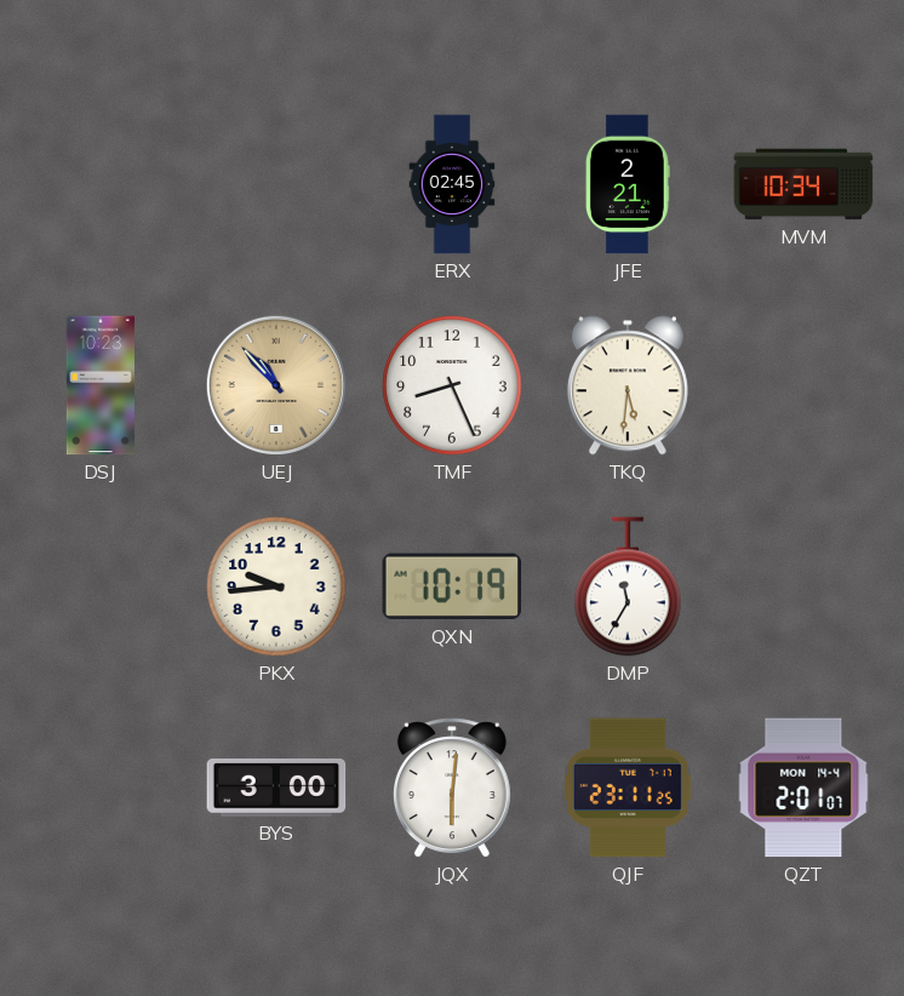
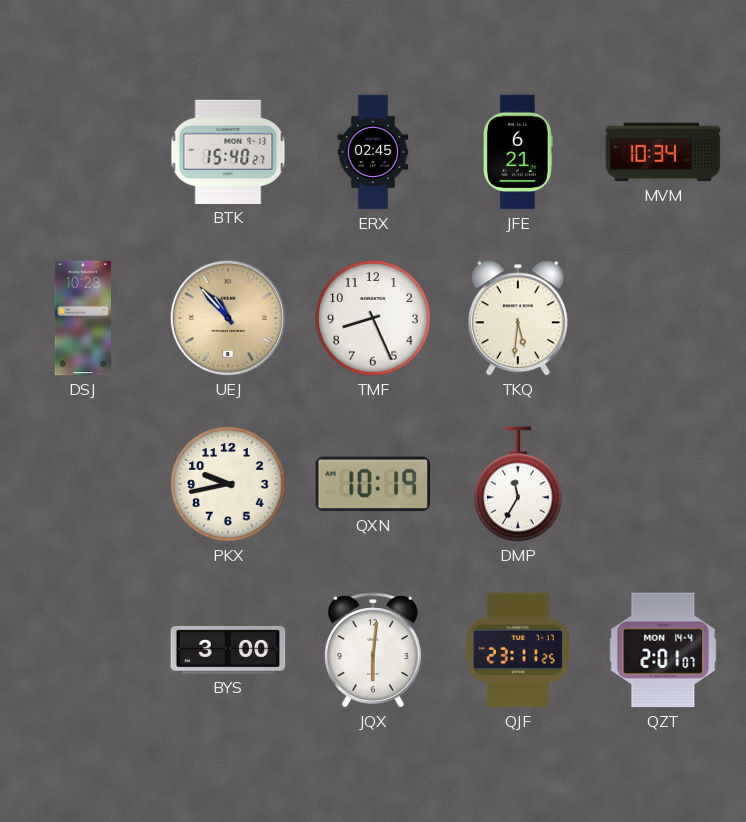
BTK: none -> 15:40
JFE: 2:21 -> 6:21
PKX: 9:44 -> 9:43
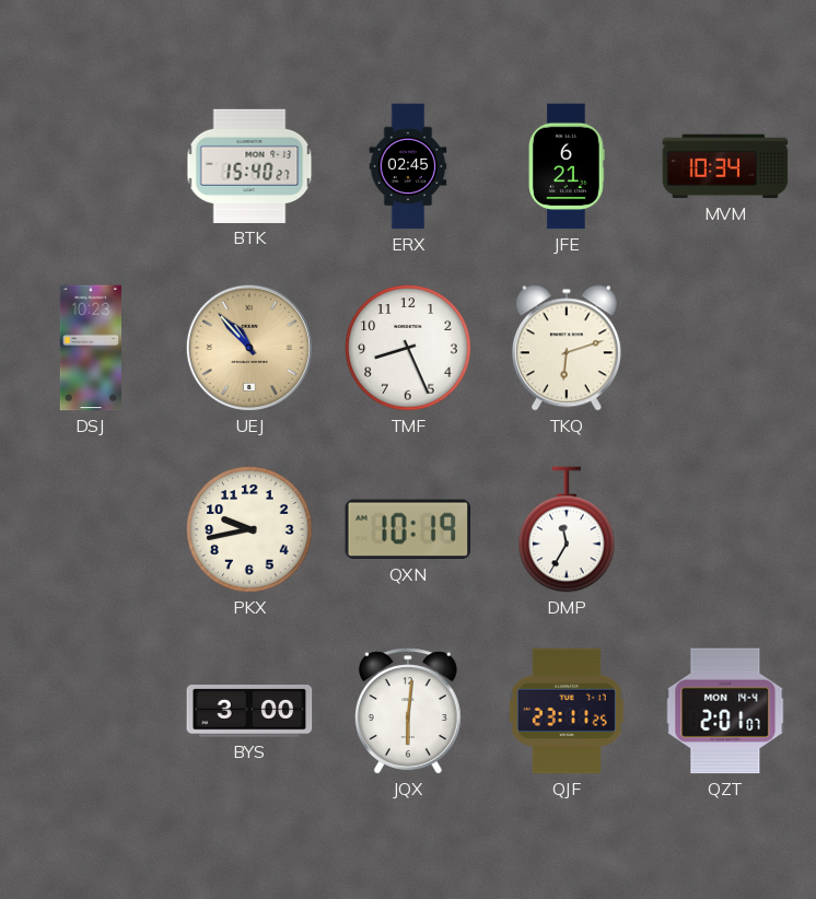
TKQ: 5:31 -> 6:12
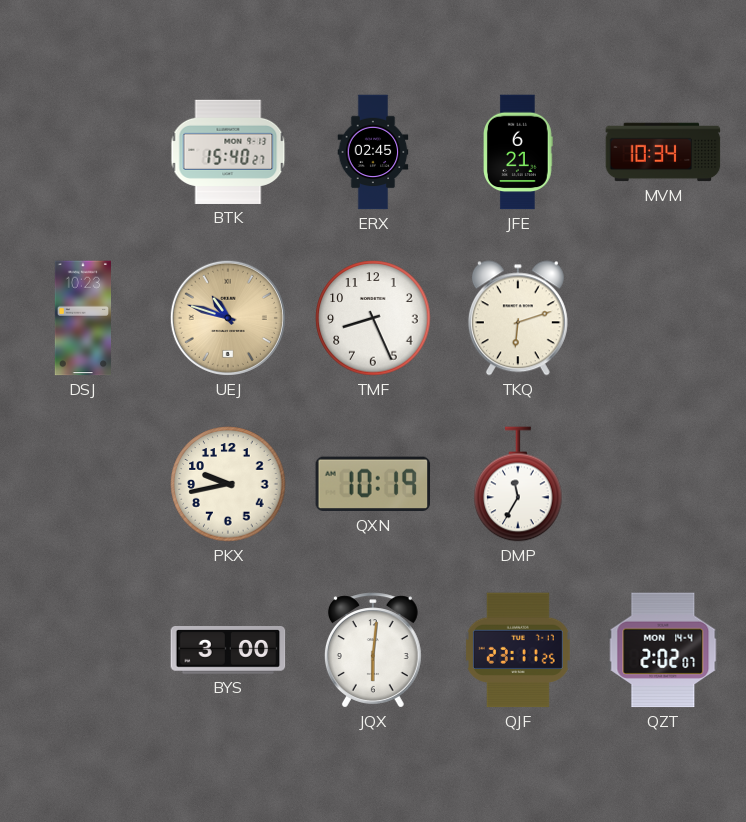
UEJ: 10:53 -> 10:48
QZT: 2:01 -> 2:02
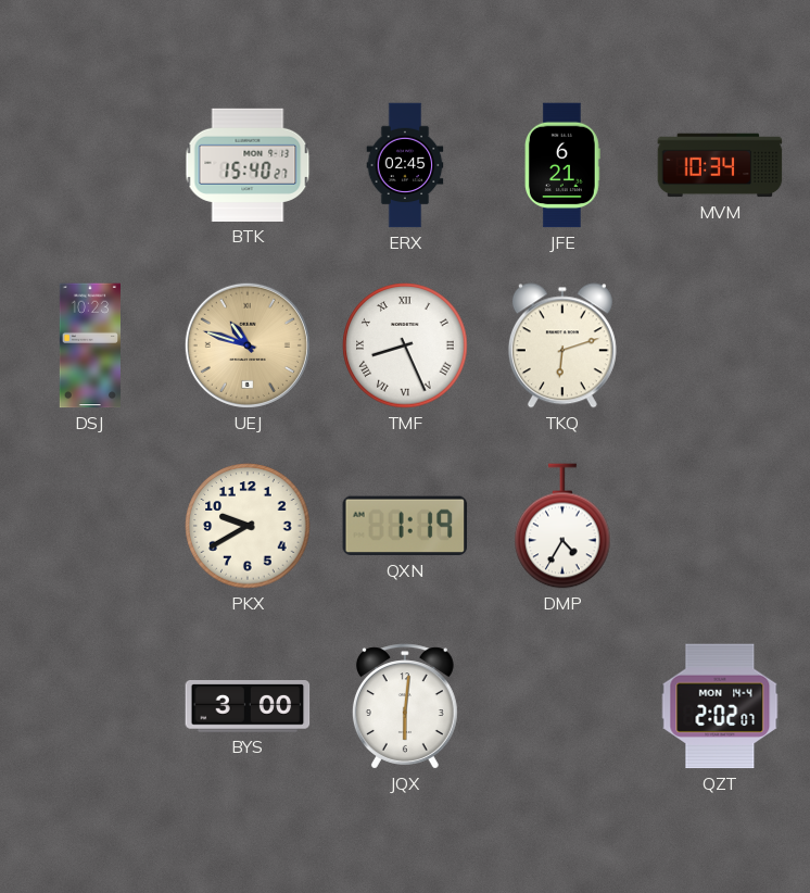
TMF numerals: Arabic -> Roman
PKX: 9:43 -> 9:40
QXN: 10:19 -> 1:19
DMP: 11:35 -> 4:35
QJF: 23:11 -> none
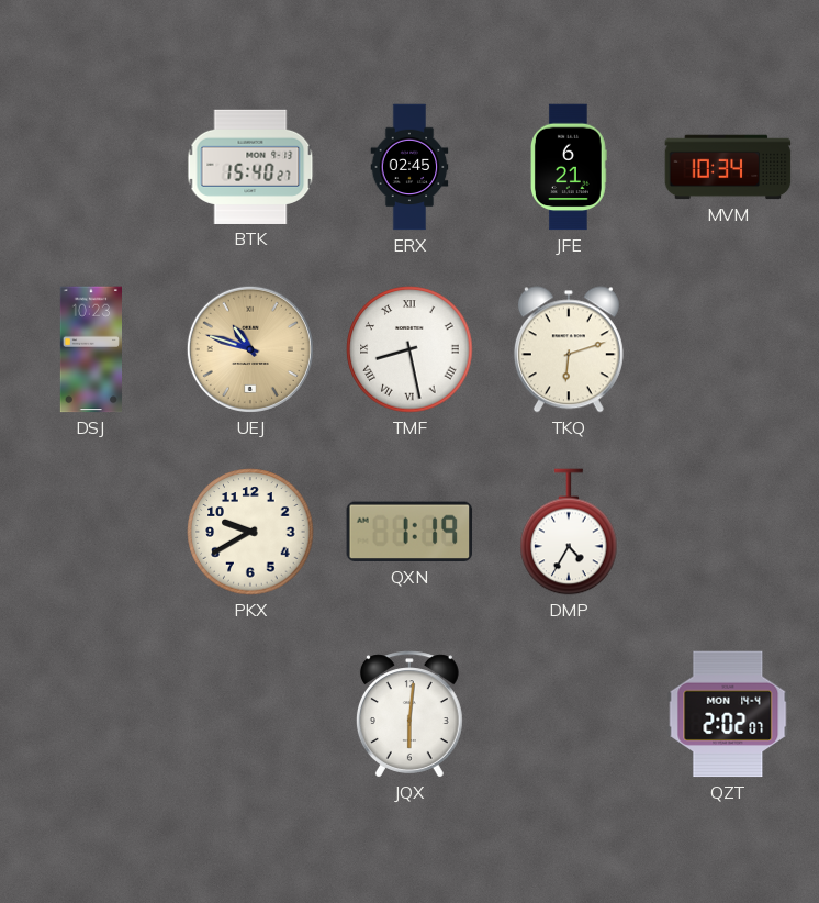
TMF: 8:26 -> 8:28
BYS: 3:00 -> none
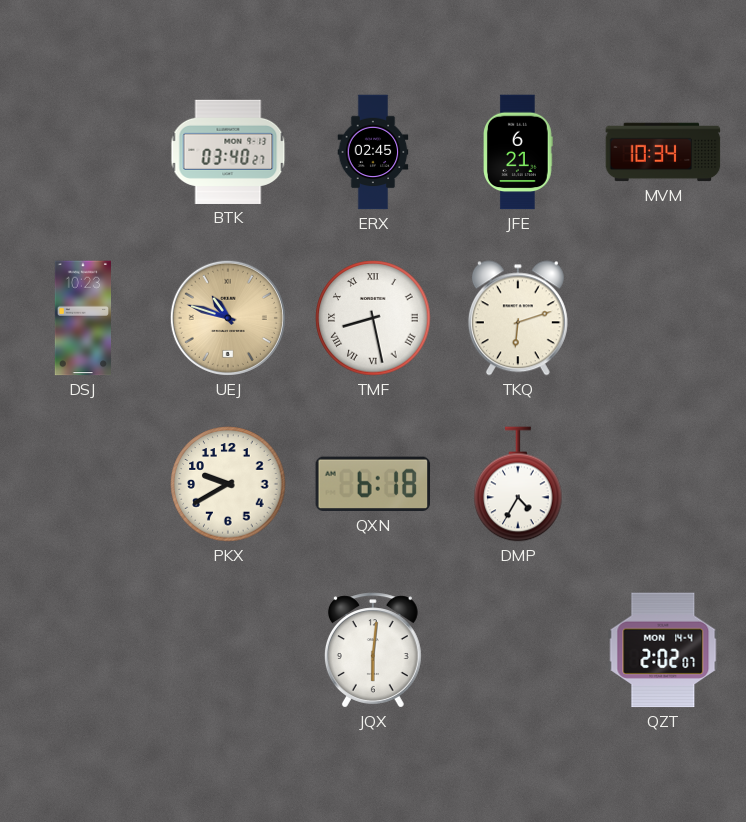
BTK: 15:40 -> 03:40
QXN: 1:19 -> 6:18
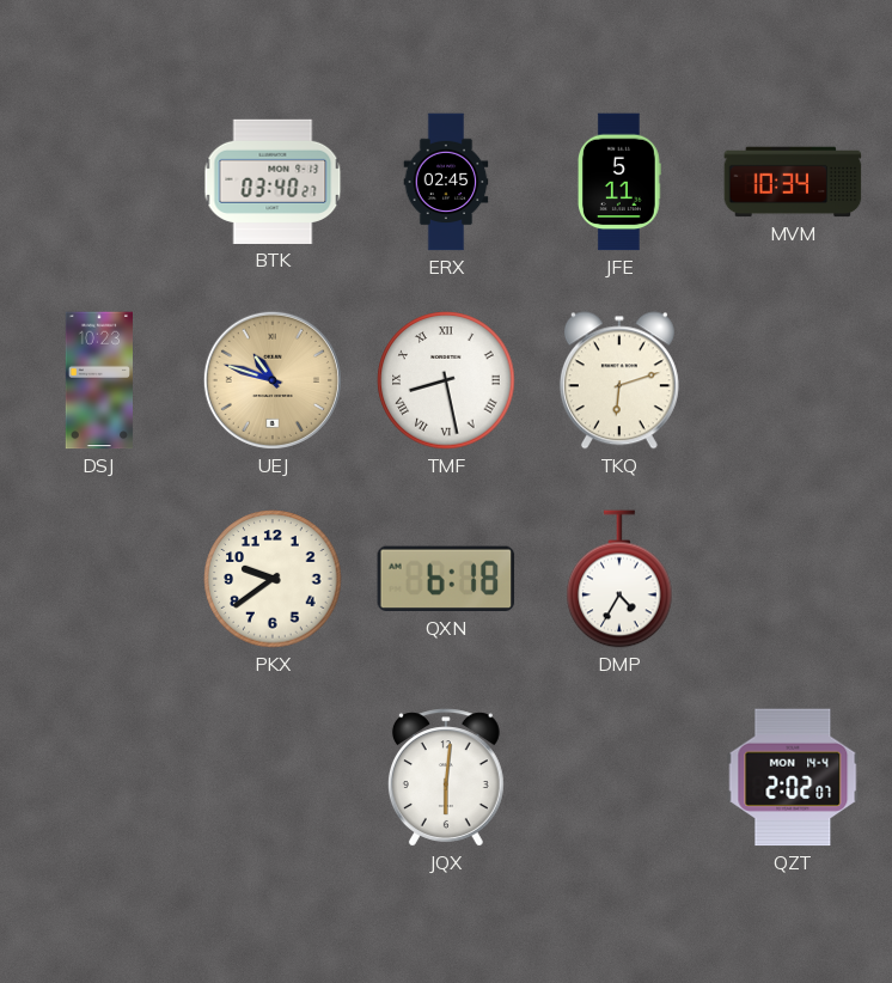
JFE: 6:21 -> 5:11
PKX: 9:40 -> 9:39
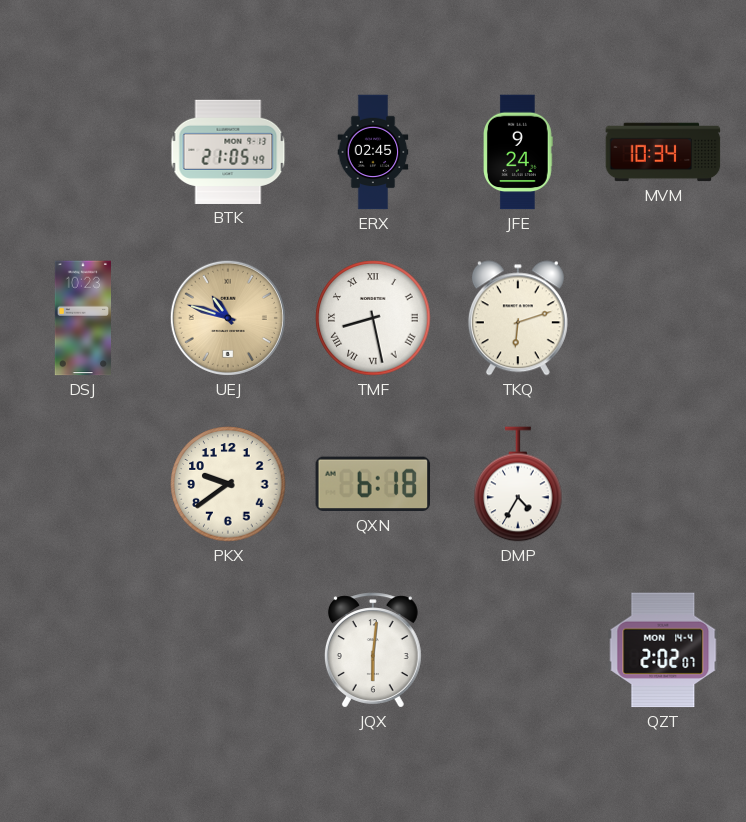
BTK: 03:40 -> 21:05
JFE: 5:11 -> 9:24
